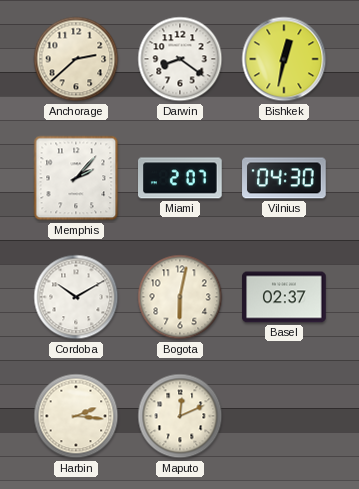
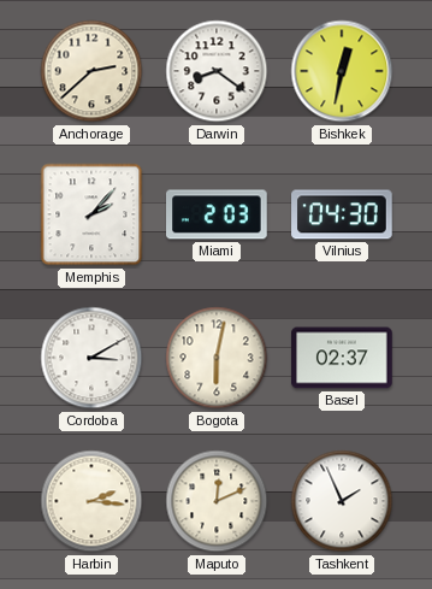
Miami: 2:07 -> 2:03
Cordoba: 10:10 -> 3:10
Tashkent: none -> 1:56
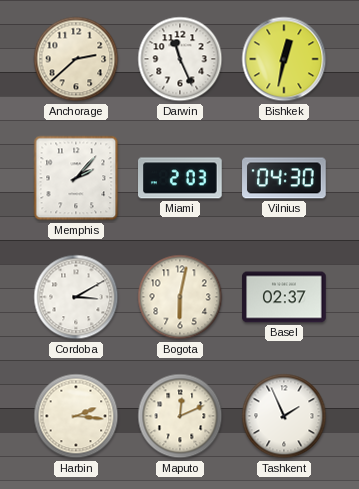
Darwin: 8:21 -> 11:26
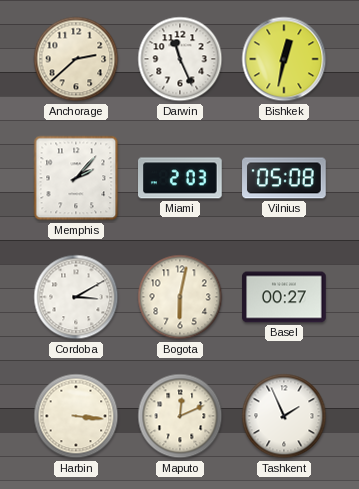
Vilnius: 04:30 -> 05:08
Basel: 02:37 -> 00:27
Harbin: 2:16 -> 3:16
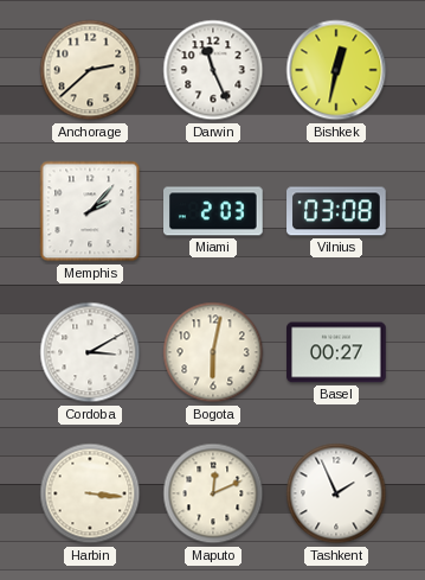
Vilnius: 05:08 -> 03:08
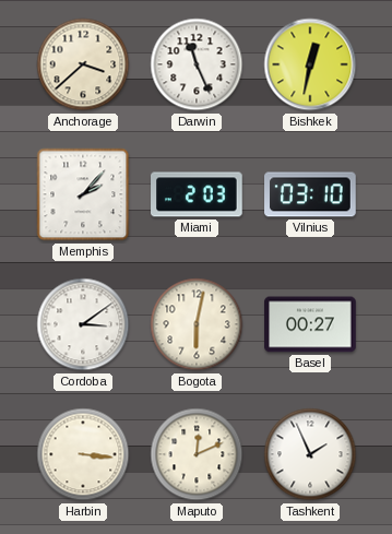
Anchorage: 2:38 -> 3:38
Vilnius: 03:08 -> 03:10
Cordoba: 3:10 -> 3:09
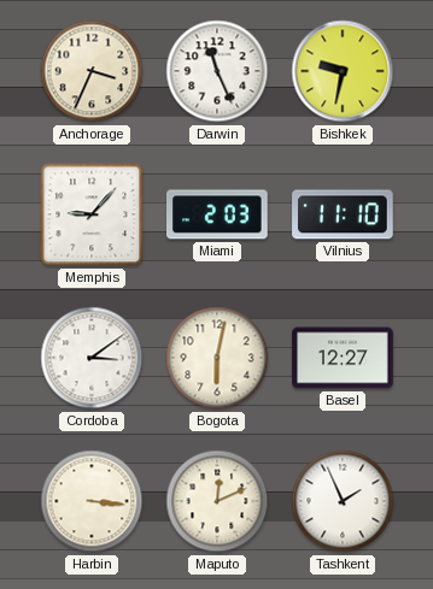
Anchorage: 3:38 -> 3:34
Bishkek: 12:32 -> 9:32
Memphis: 2:07 -> 9:07
Vilnius: 03:10 -> 11:10
Basel: 00:27 -> 12:27
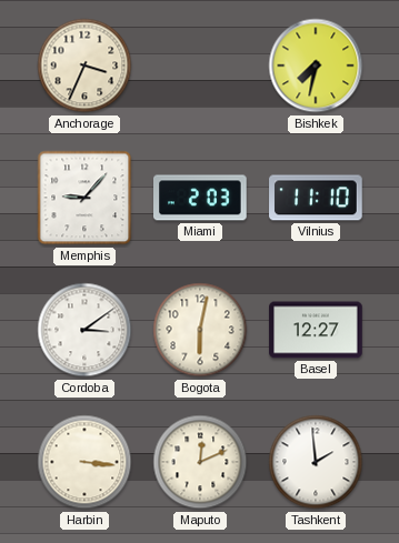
Darwin: 11:26 -> none
Bishkek: 9:32 -> 7:32
Tashkent: 1:56 -> 1:59
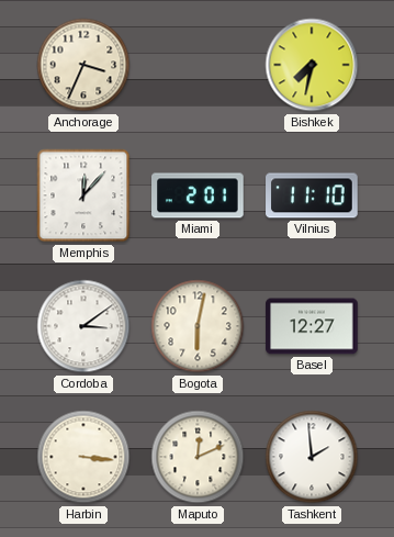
Memphis: 9:07 -> 12:07
Miami: 2:03 -> 2:01
